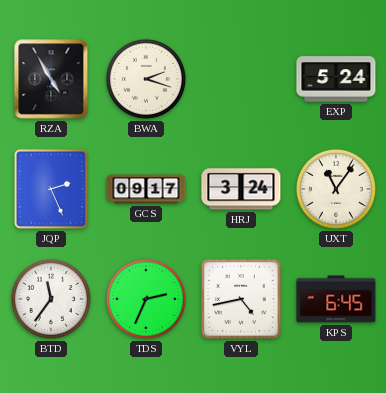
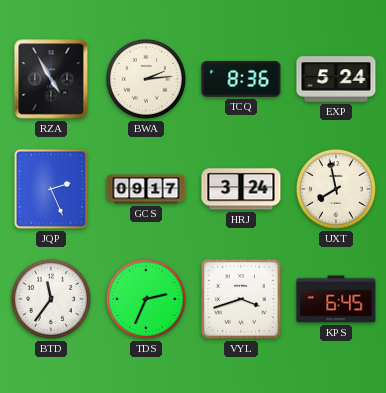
BWA: 2:18 -> 2:14
TCQ: none -> 8:36
UXT: 11:06 -> 7:58
VYL: 4:43 -> 3:42
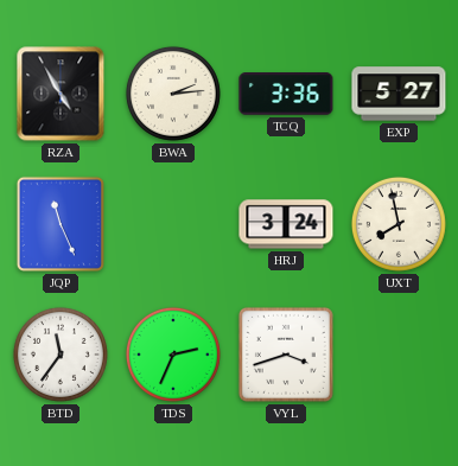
TCQ: 8:36 -> 3:36
EXP: 5:24 -> 5:27
JQP: 2:26 -> 11:26
GCS: 09:17 -> none
KPS: 6:45 -> none
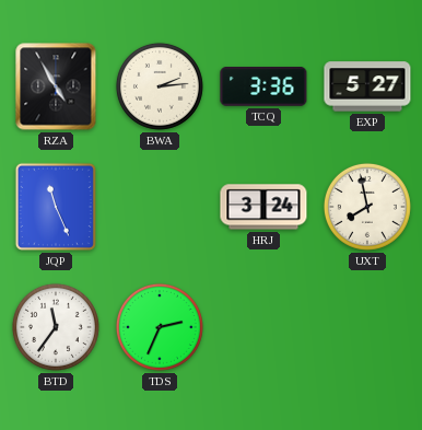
VYL: 3:42 -> none
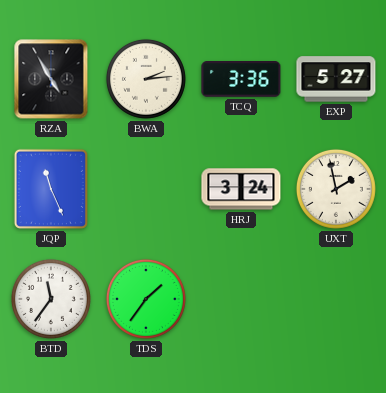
UXT: 7:58 -> 1:58
TDS: 2:34 -> 1:36
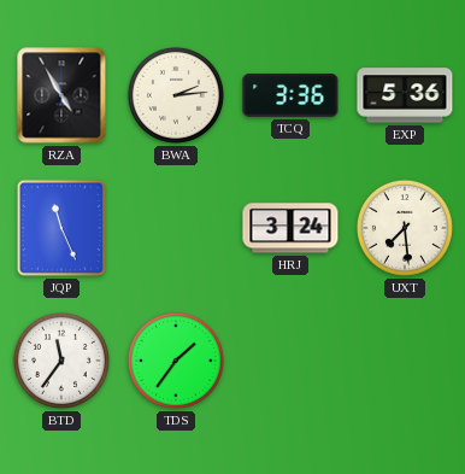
EXP: 5:27 -> 5:36
UXT: 1:58 -> 7:29
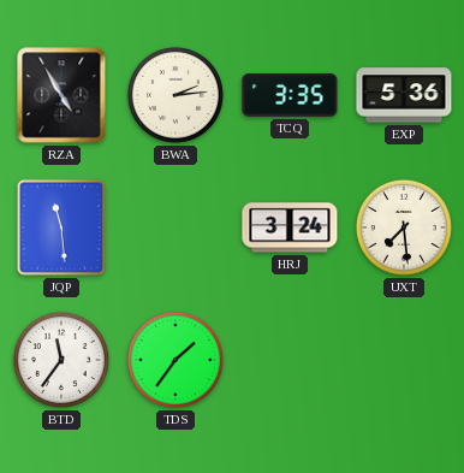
TCQ: 3:36 -> 3:35
JQP: 11:26 -> 11:29
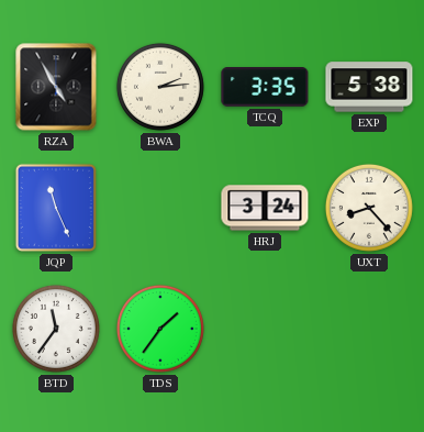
EXP: 5:36 -> 5:38
JQP: 11:29 -> 11:26
UXT: 7:29 -> 8:23
